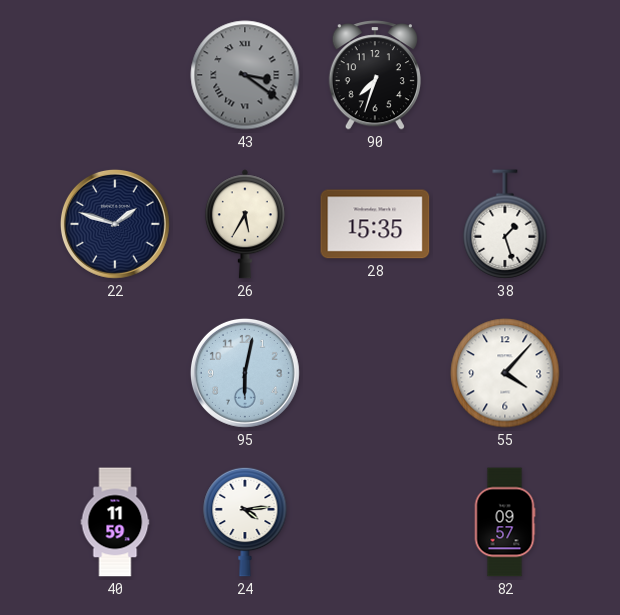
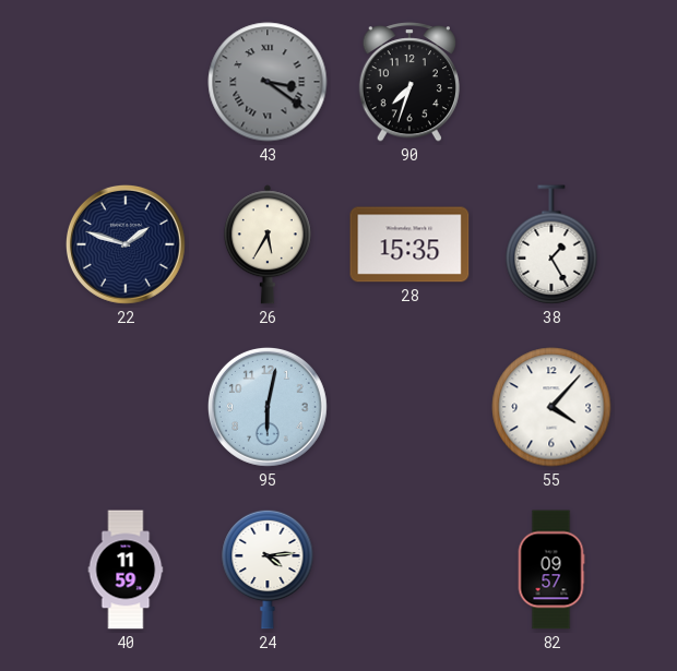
38: 1:27 -> 1:25
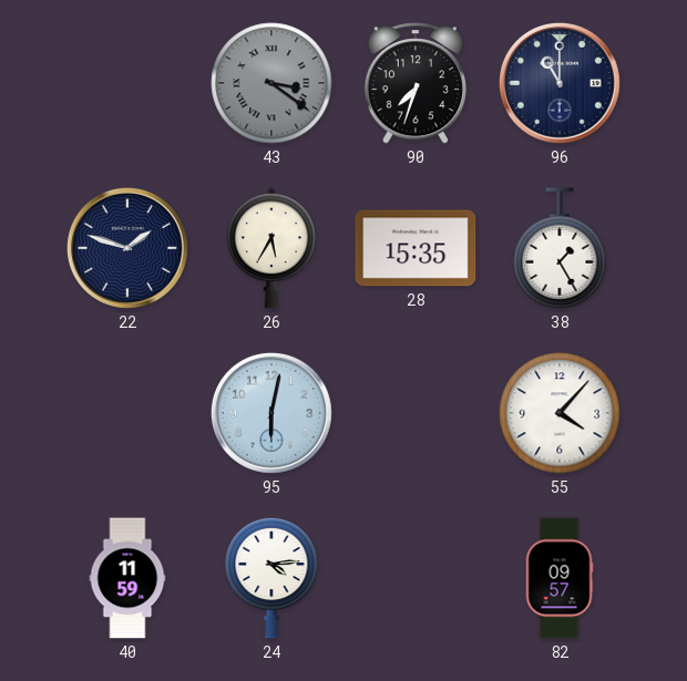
96: none -> 11:00
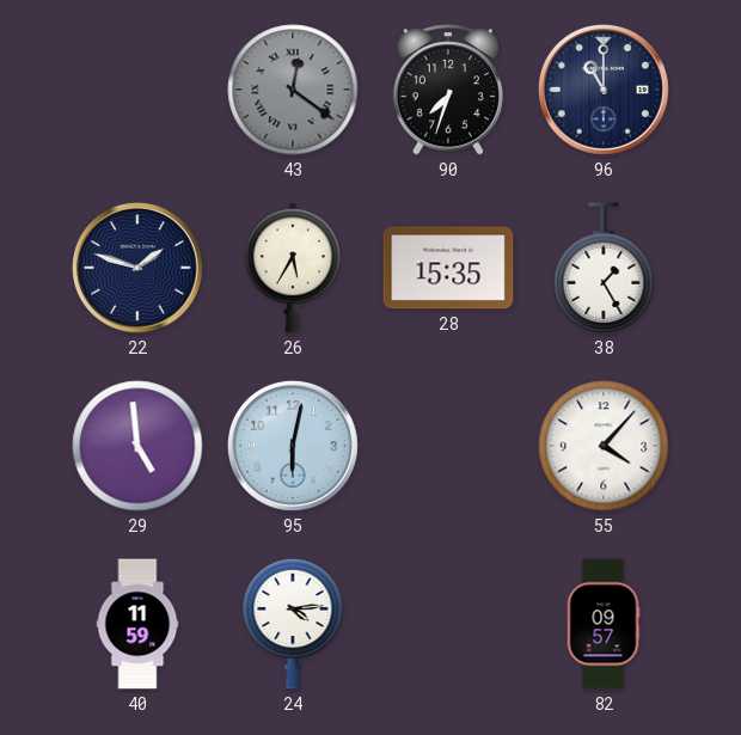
43: 3:21 -> 12:21
29: none -> 4:59
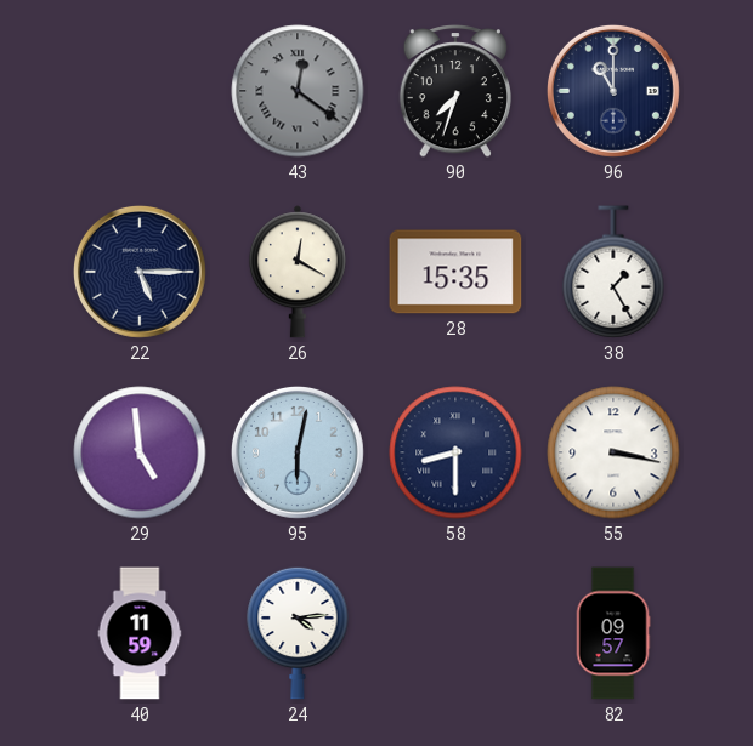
22: 1:48 -> 5:15
26: 5:35 -> 12:20
58: none -> 8:30
55: 4:07 -> 3:17
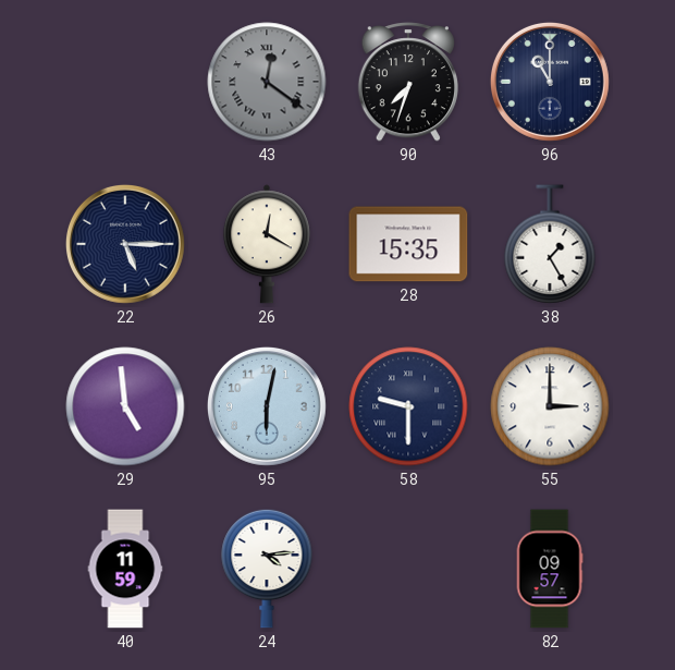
58: 8:30 -> 9:30
55: 3:17 -> 3:00
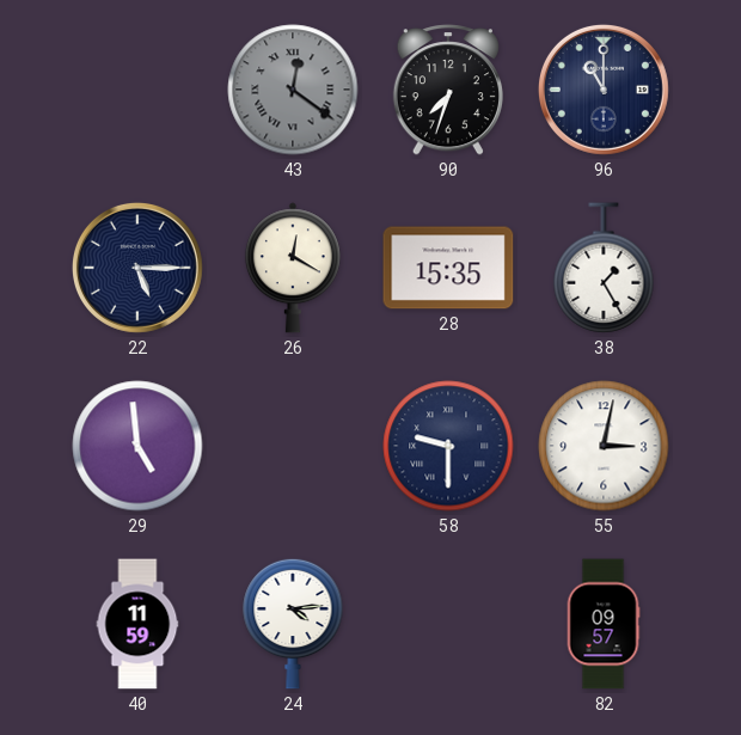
95: 6:02 -> none
55: 3:00 -> 3:02
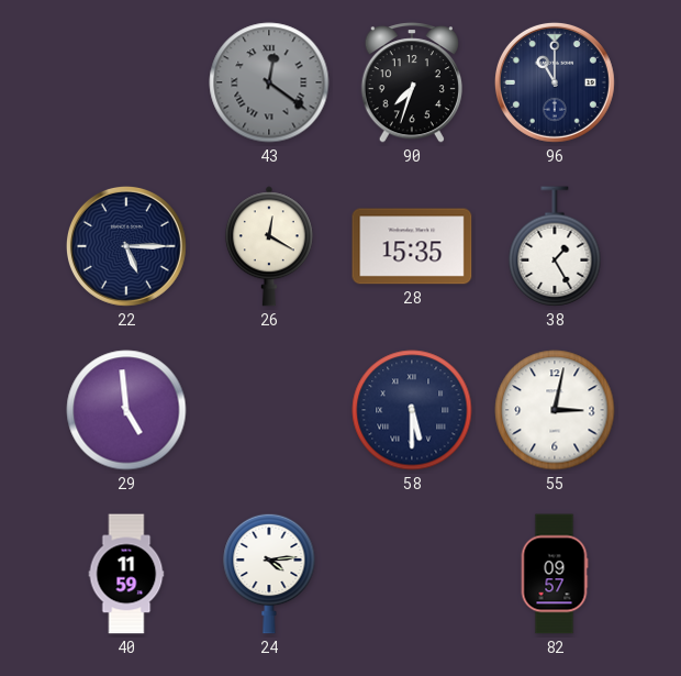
58: 9:30 -> 5:30
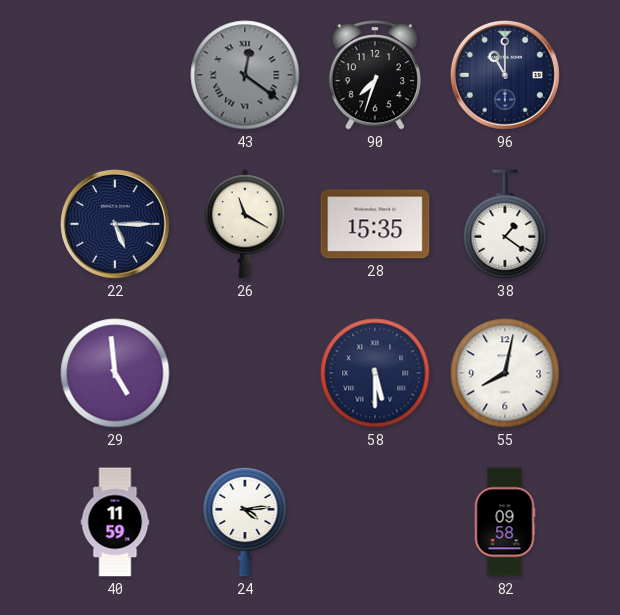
26: 12:20 -> 11:20
38: 1:25 -> 1:21
55: 3:02 -> 8:02
82: 09:57 -> 09:58
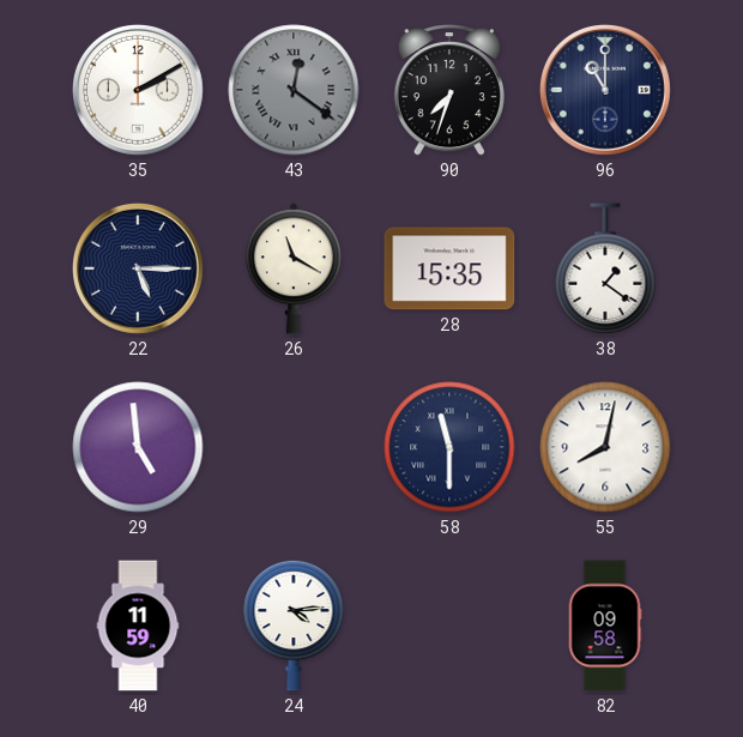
35: none -> 2:10
58: 5:30 -> 11:30
